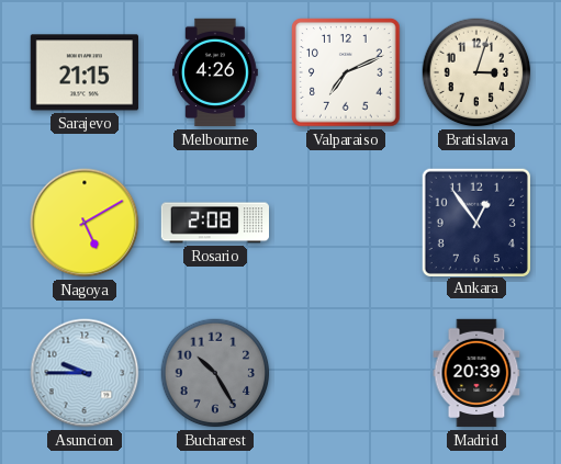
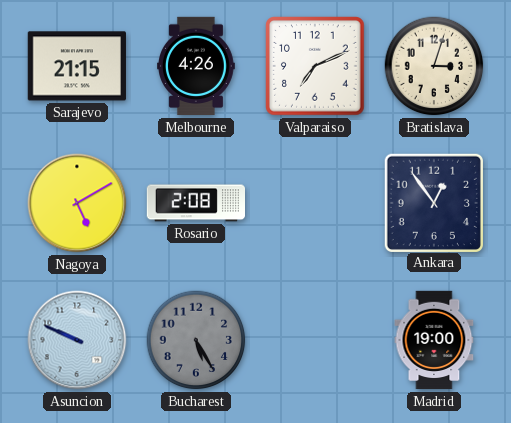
Asuncion: 9:45 -> 9:49
Bucharest: 10:25 -> 5:25
Madrid: 20:39 -> 19:00
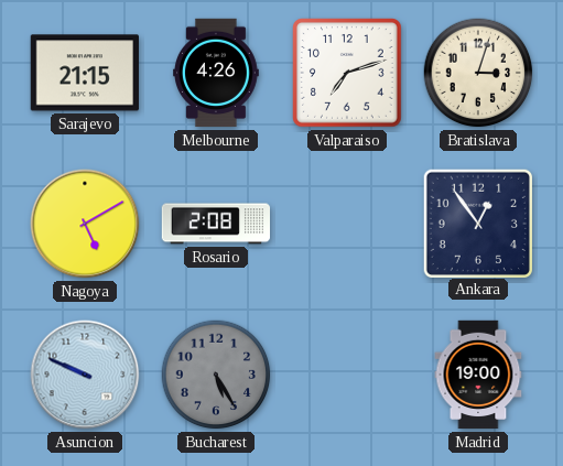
Valparaiso: 7:11 -> 7:12
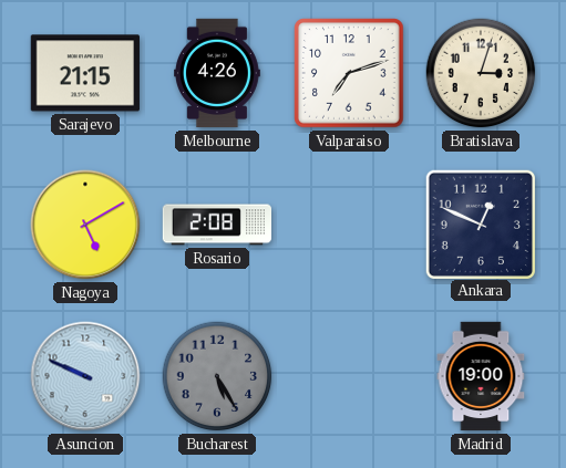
Ankara: 12:54 -> 12:49
